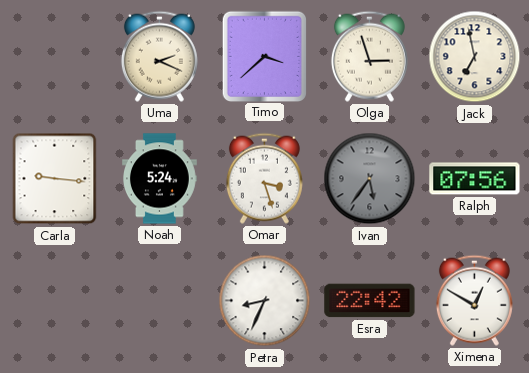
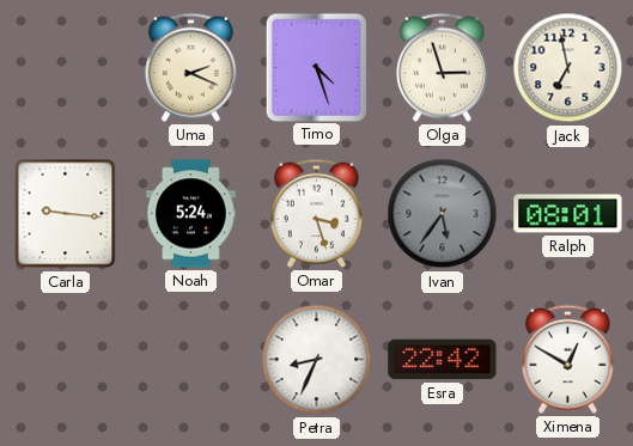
Timo: 3:38 -> 4:27
Ralph: 07:56 -> 08:01
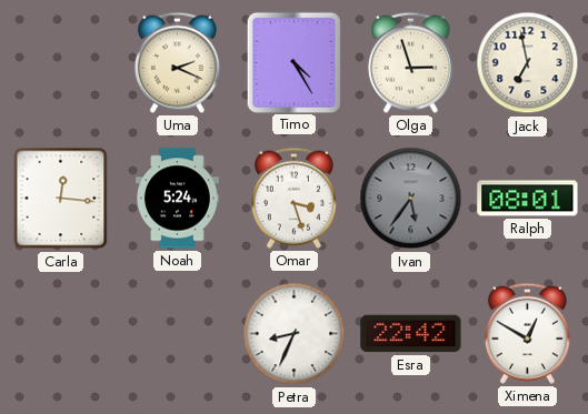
Timo: 4:27 -> 4:25
Carla: 9:16 -> 12:16
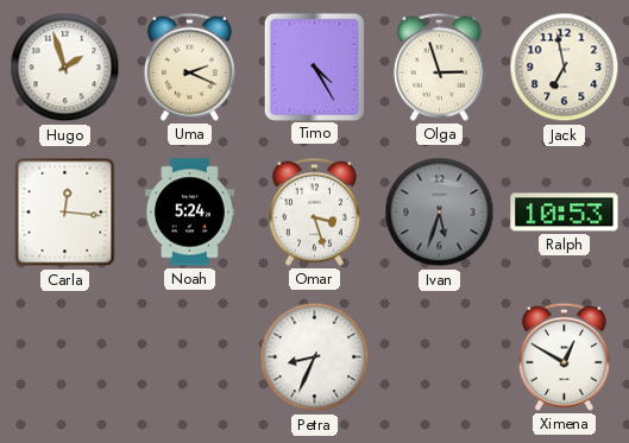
Hugo: none -> 1:57
Ivan: 5:36 -> 5:33
Ralph: 08:01 -> 10:53
Esra: 22:42 -> none
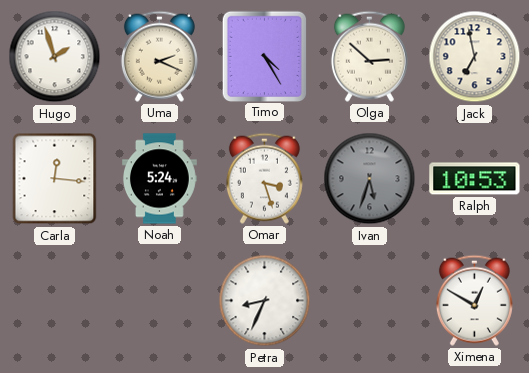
Olga: 2:57 -> 2:52
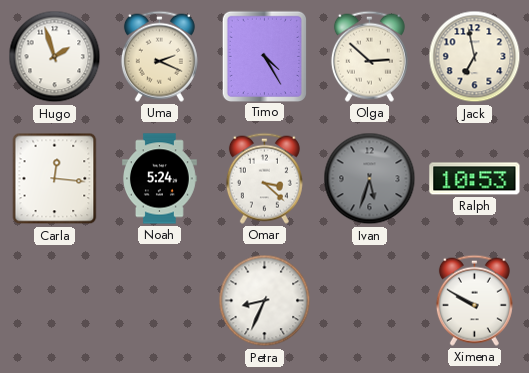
Omar: 3:27 -> 3:22
Ximena: 12:50 -> 9:50
